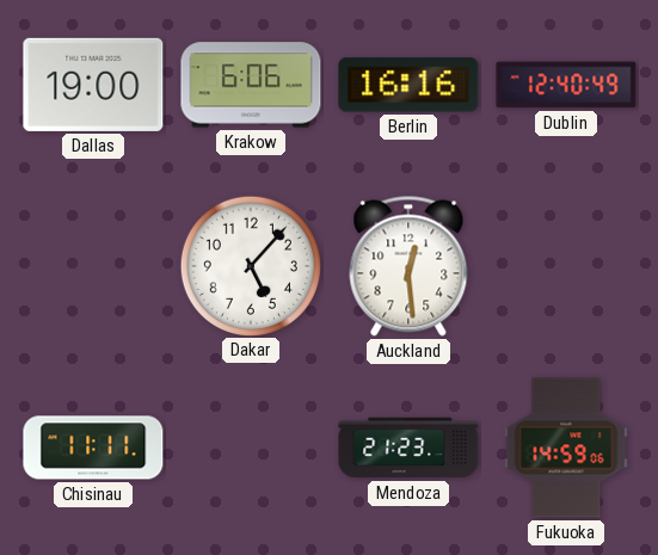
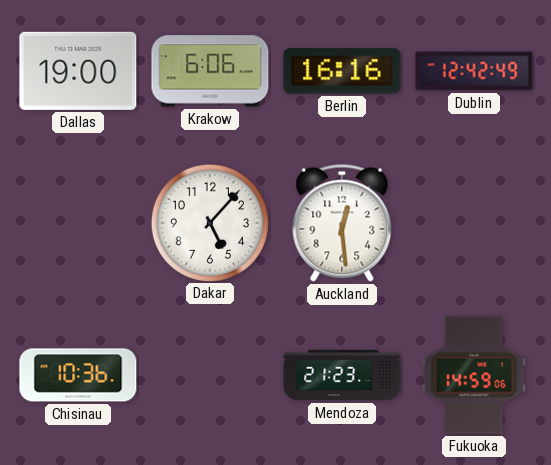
Dublin: 12:40 -> 12:42
Chisinau: 11:11 -> 10:36
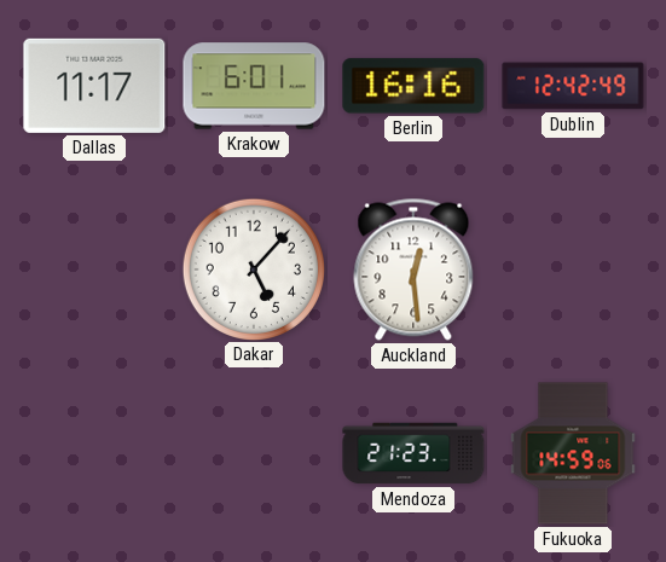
Dallas: 19:00 -> 11:17
Krakow: 6:06 -> 6:01
Chisinau: 10:36 -> none
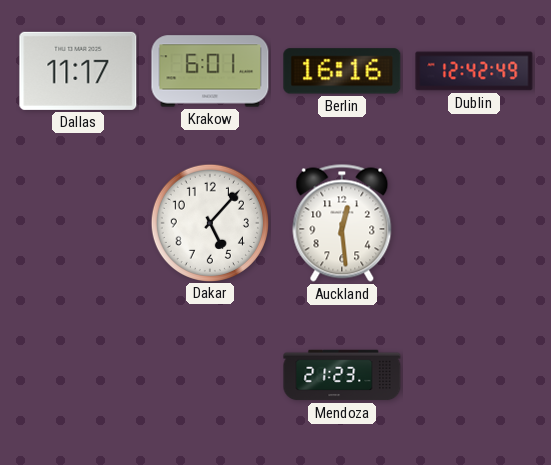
Fukuoka: 14:59 -> none
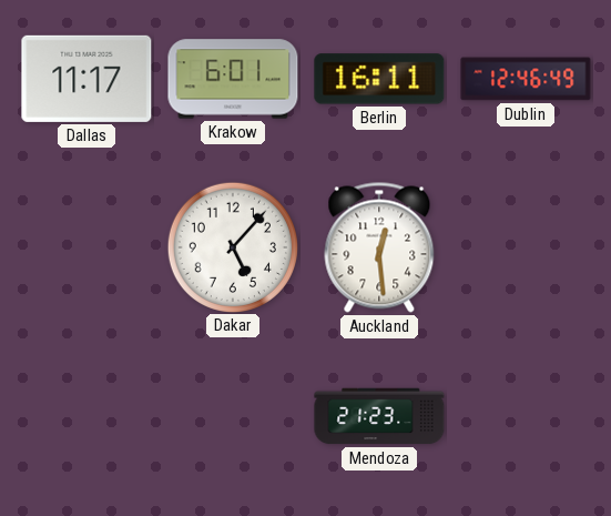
Berlin: 16:16 -> 16:11
Dublin: 12:42 -> 12:46
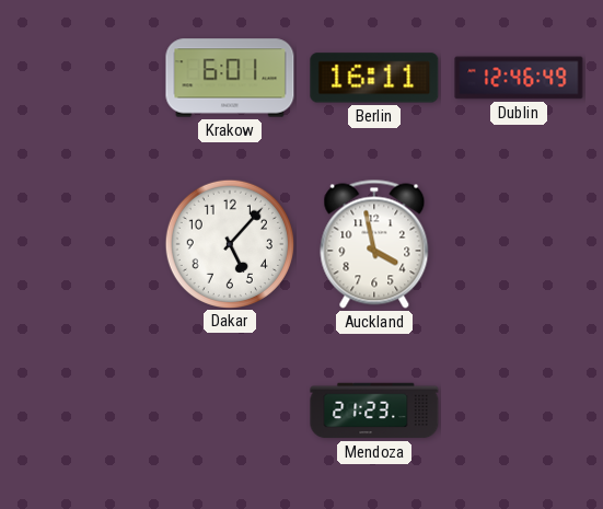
Dallas: 11:17 -> none
Auckland: 12:29 -> 3:58
